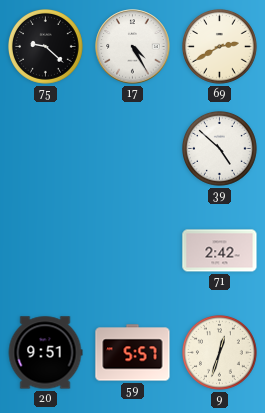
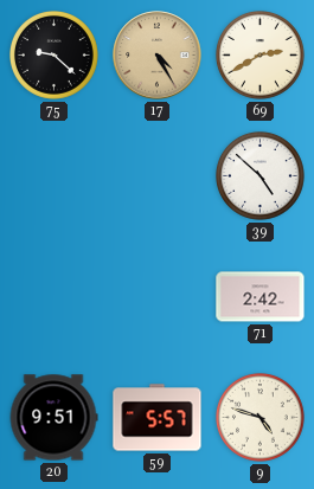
17 dial: white -> champagne
9: 12:33 -> 4:48
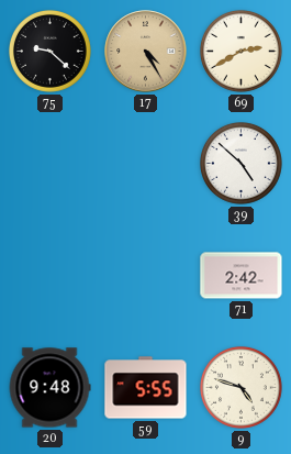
20: 9:51 -> 9:48
59: 5:57 -> 5:55
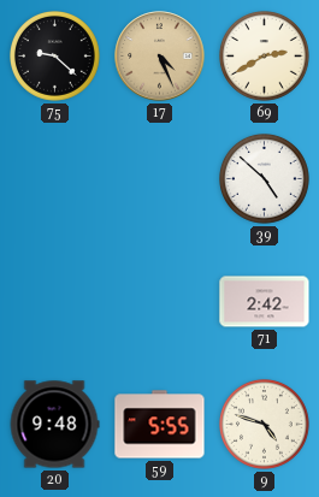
17: 4:25 -> 4:26
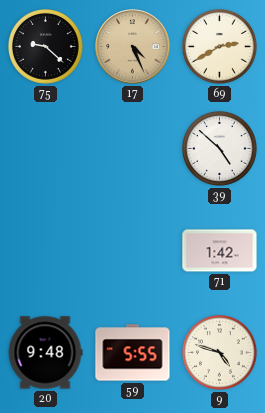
71: 2:42 -> 1:42
